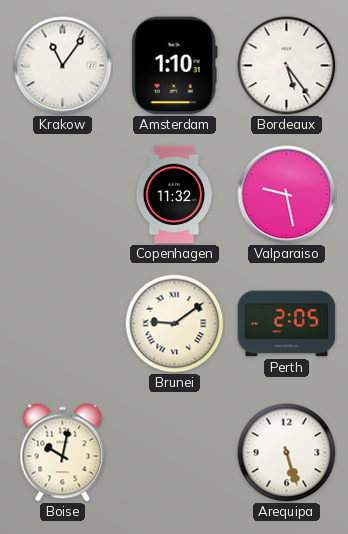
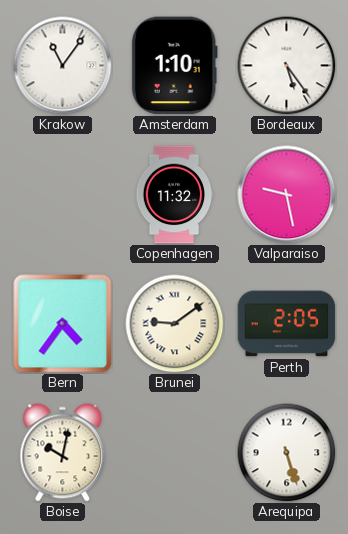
Bern: none -> 4:36
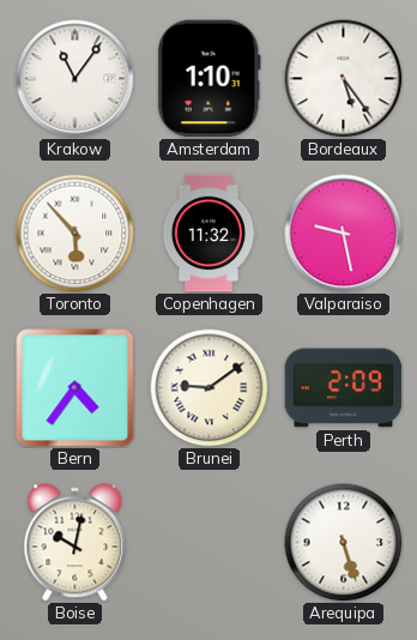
Toronto: none -> 5:53
Perth: 2:05 -> 2:09
